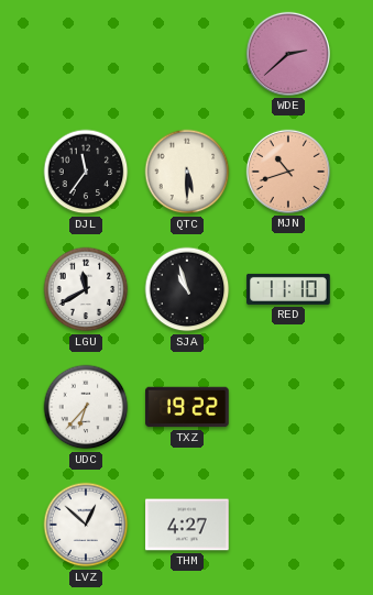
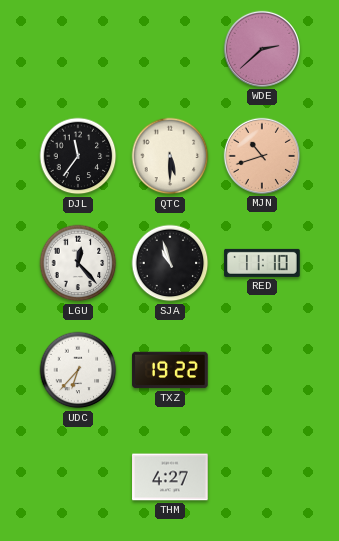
LGU: 11:40 -> 12:23
LVZ: 12:52 -> none
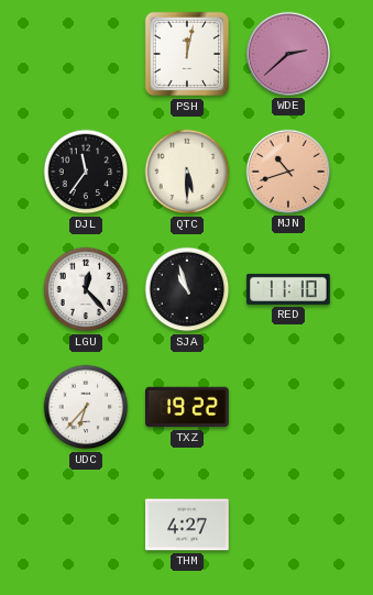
PSH: none -> 12:02
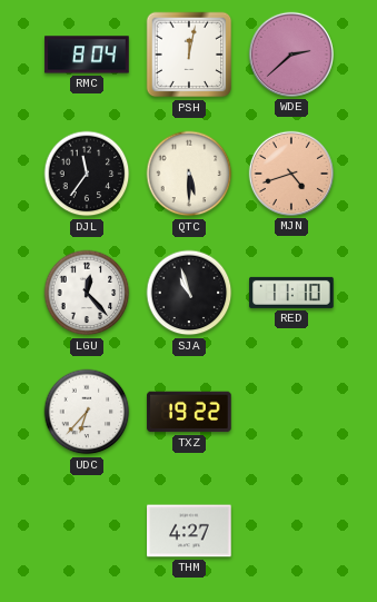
RMC: none -> 8:04
MJN: 10:42 -> 4:42
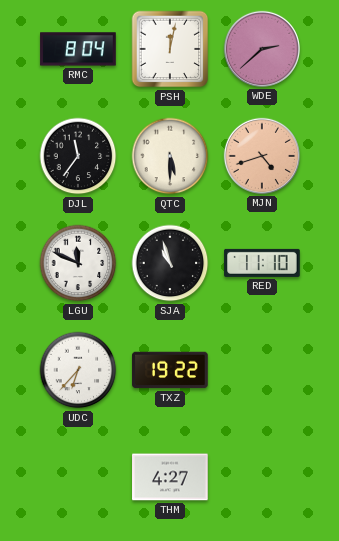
LGU: 12:23 -> 11:49
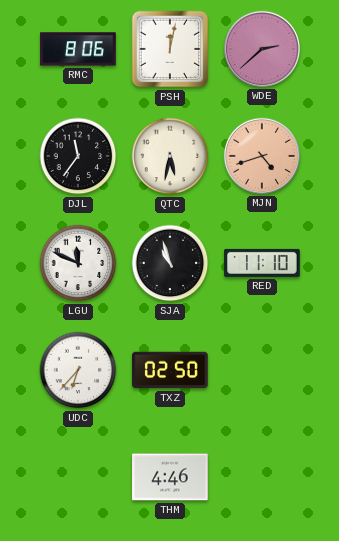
RMC: 8:04 -> 8:06
QTC: 5:30 -> 5:32
TXZ: 19:22 -> 02:50
THM: 4:27 -> 4:46
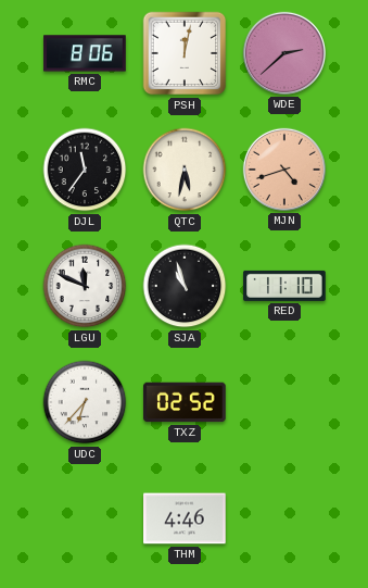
TXZ: 02:50 -> 02:52
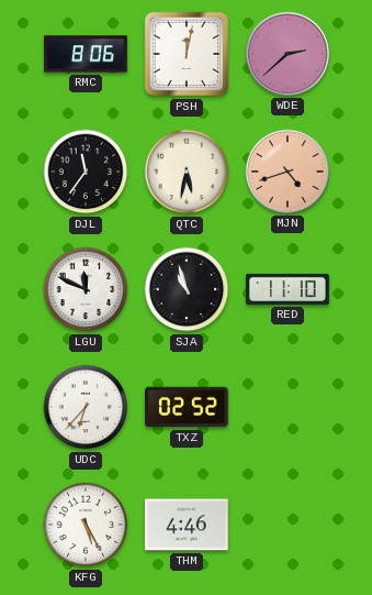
KFG: none -> 5:25
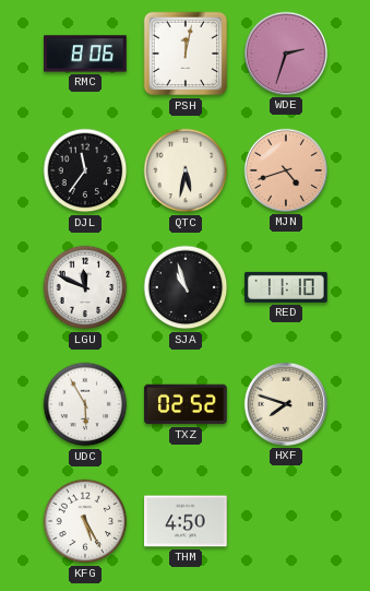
WDE: 2:38 -> 2:33
UDC: 6:37 -> 5:55
HXF: none -> 7:48
THM: 4:46 -> 4:50
